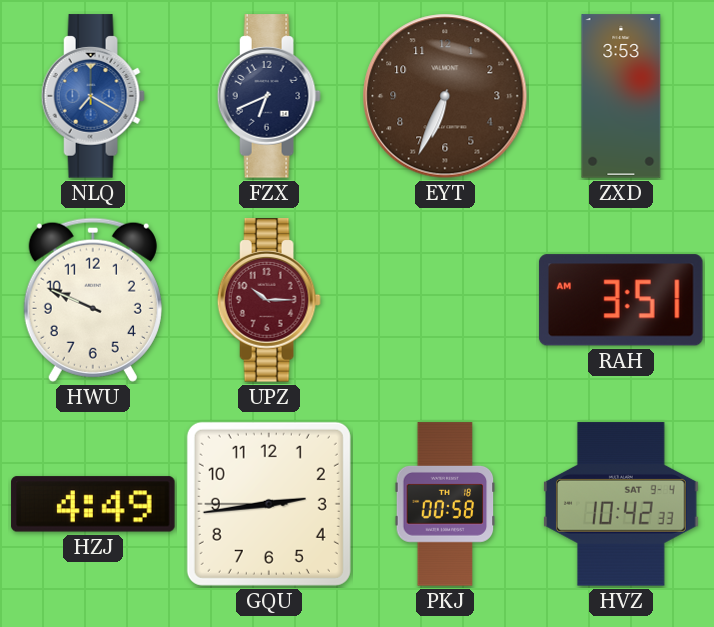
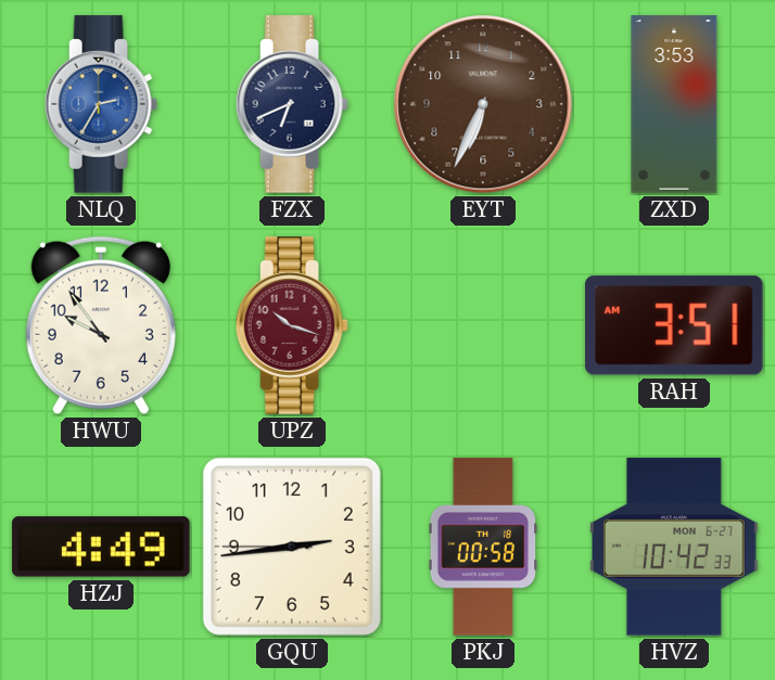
NLQ: 7:20 -> 2:35
HWU: 9:49 -> 9:54
UPZ: 10:15 -> 10:18
HVZ date: SAT 9-4 -> MON 6-27
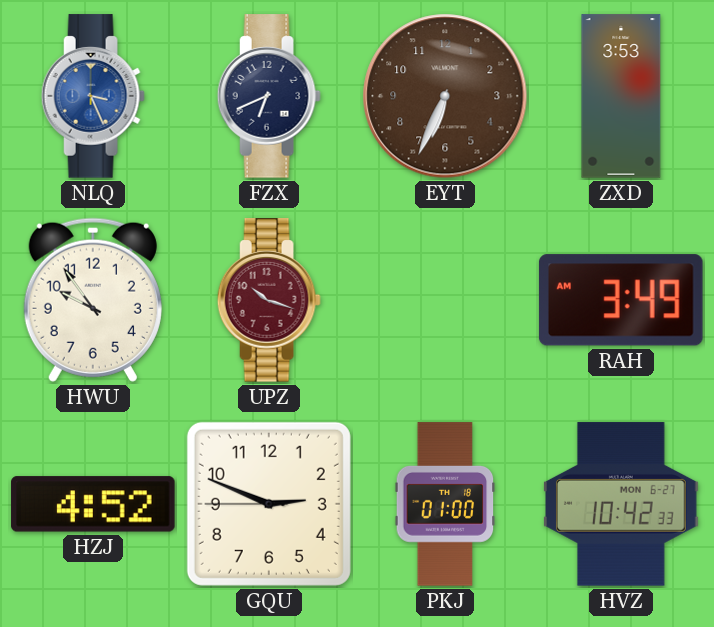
NLQ: 2:35 -> 3:26
RAH: 3:51 -> 3:49
HZJ: 4:49 -> 4:52
GQU: 2:43 -> 2:48
PKJ: 00:58 -> 01:00
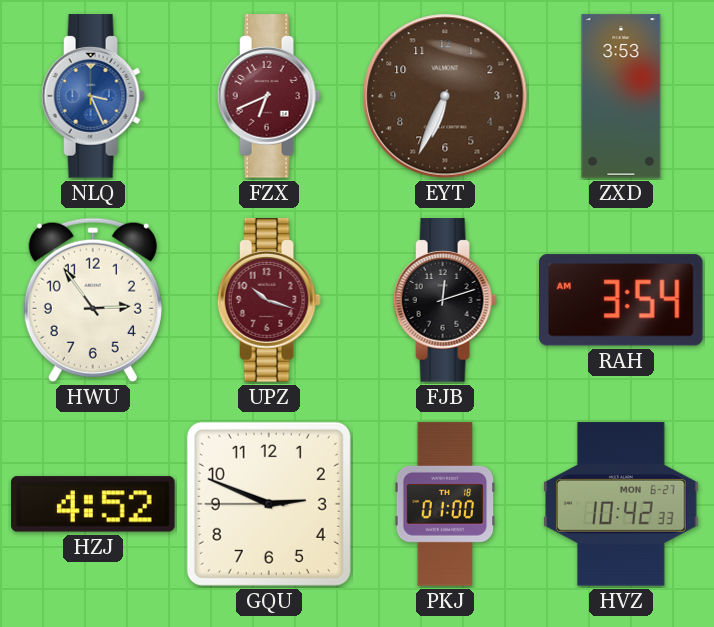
FZX dial: navy -> burgundy
HWU: 9:54 -> 2:54
FJB: none -> 12:12
RAH: 3:49 -> 3:54
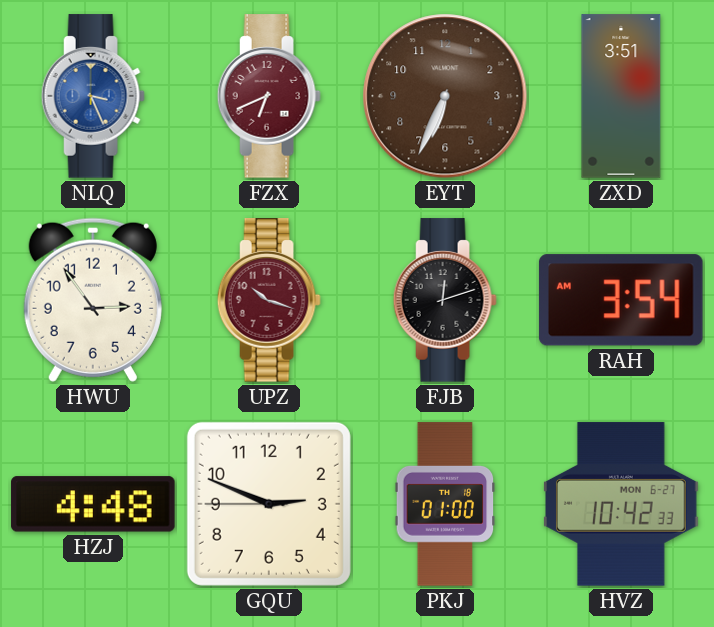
ZXD: 3:53 -> 3:51
HZJ: 4:52 -> 4:48
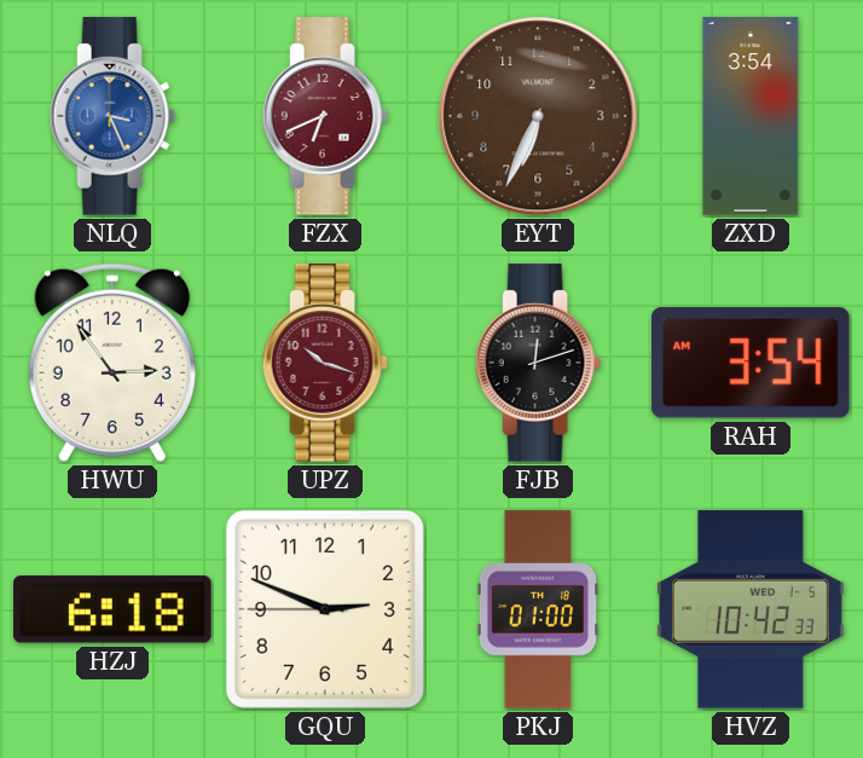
ZXD: 3:51 -> 3:54
HZJ: 4:48 -> 6:18
HVZ date: MON 6-27 -> WED 1-5
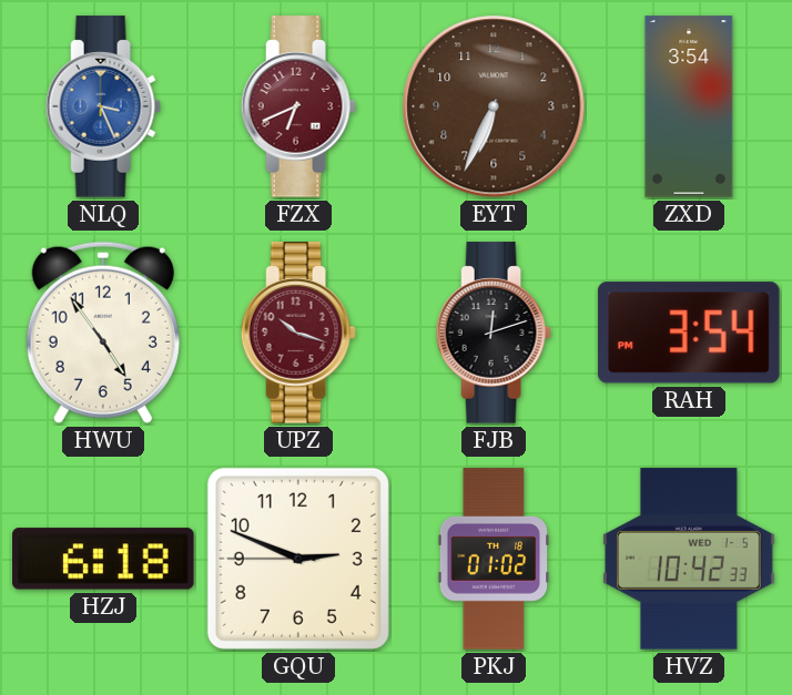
HWU: 2:54 -> 4:54
RAH: 3:54 AM -> 3:54 PM
PKJ: 01:00 -> 01:02
